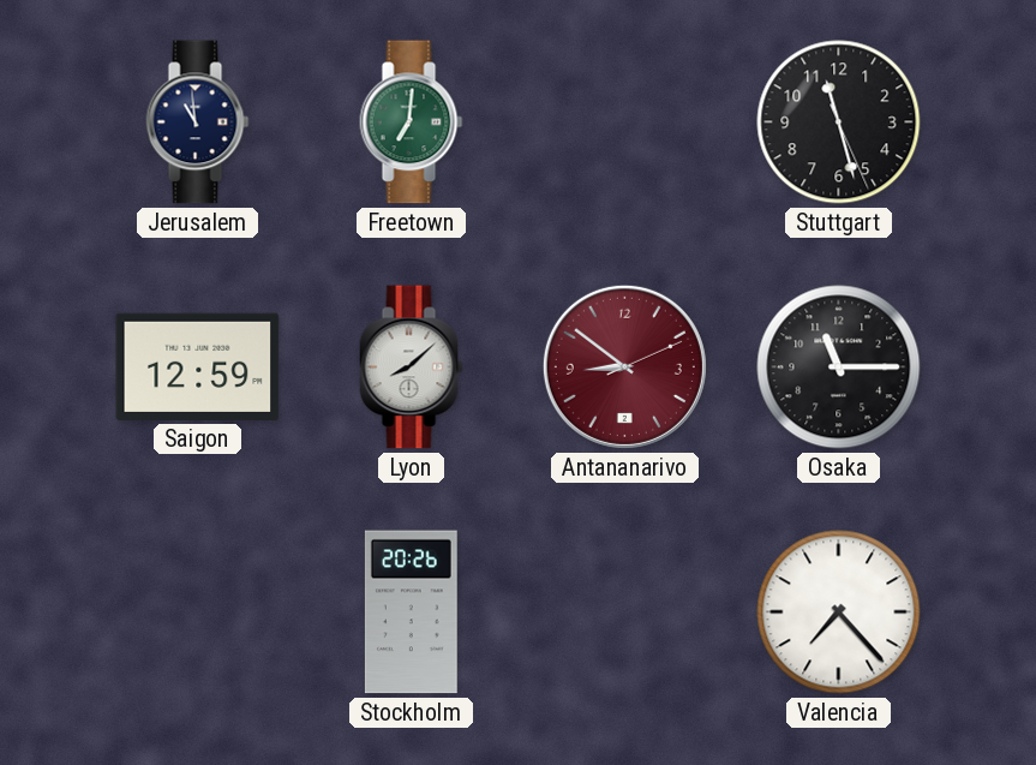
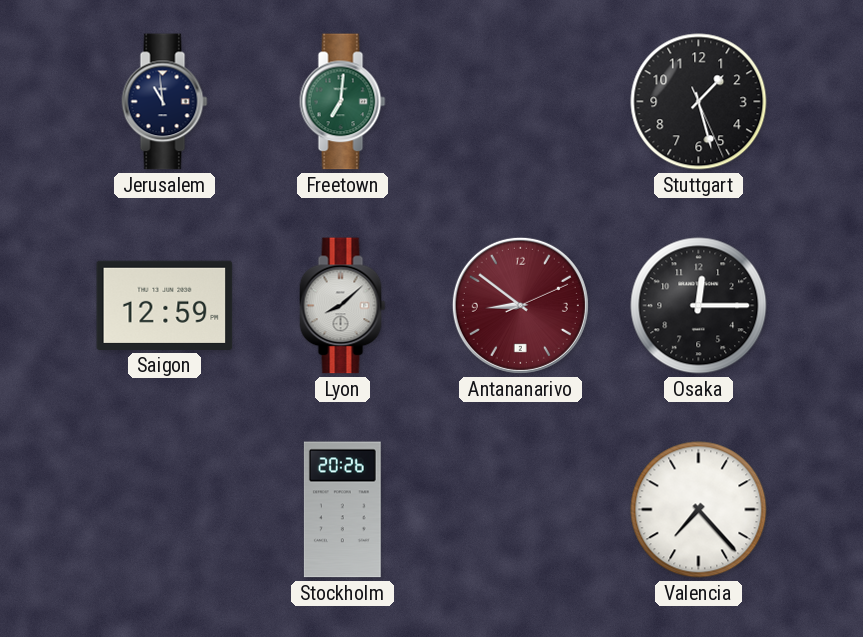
Stuttgart: 11:27 -> 1:27
Osaka: 11:15 -> 12:15
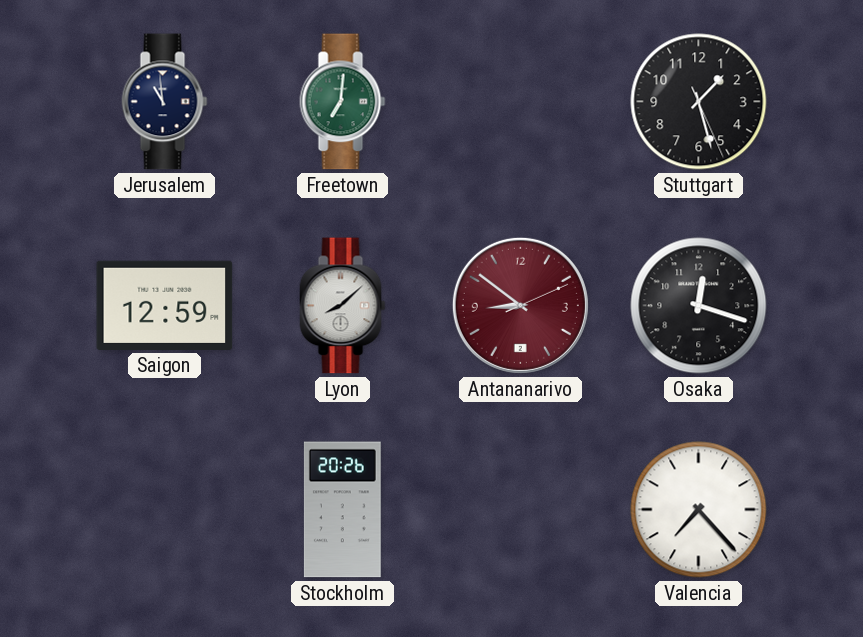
Osaka: 12:15 -> 12:18
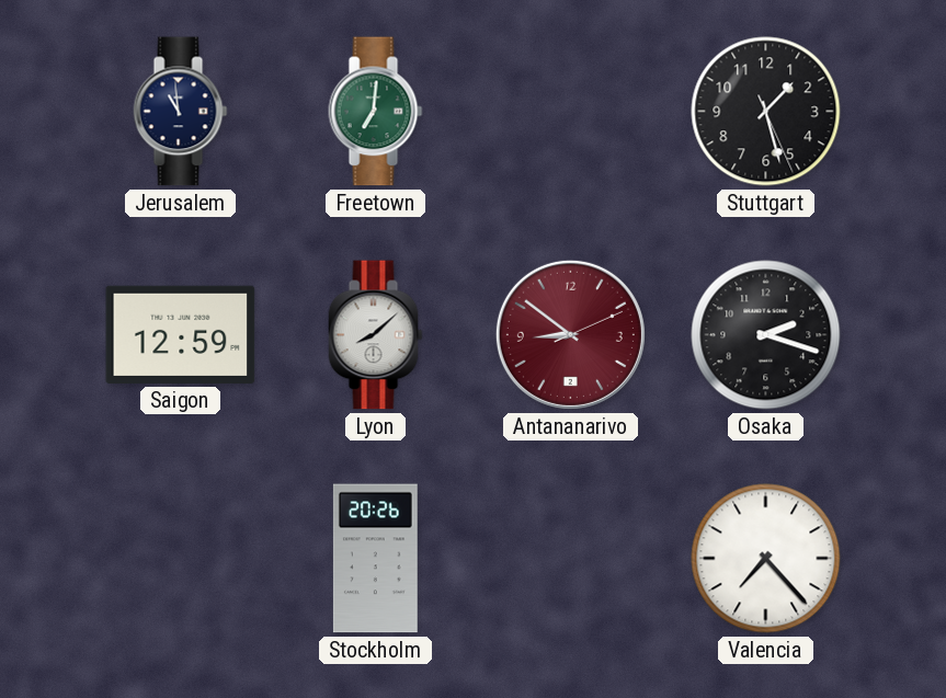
Osaka: 12:18 -> 2:18
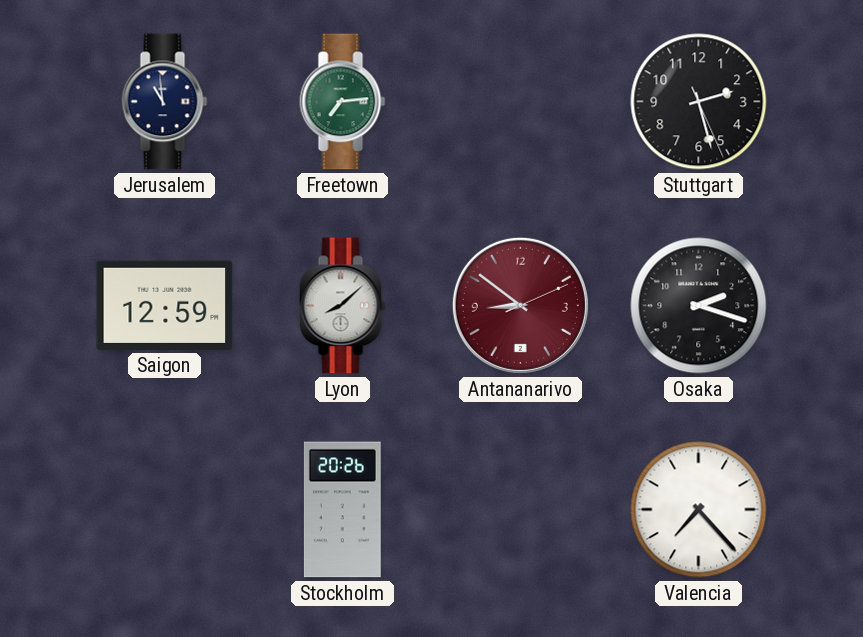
Freetown: 7:01 -> 7:14
Stuttgart: 1:27 -> 2:27
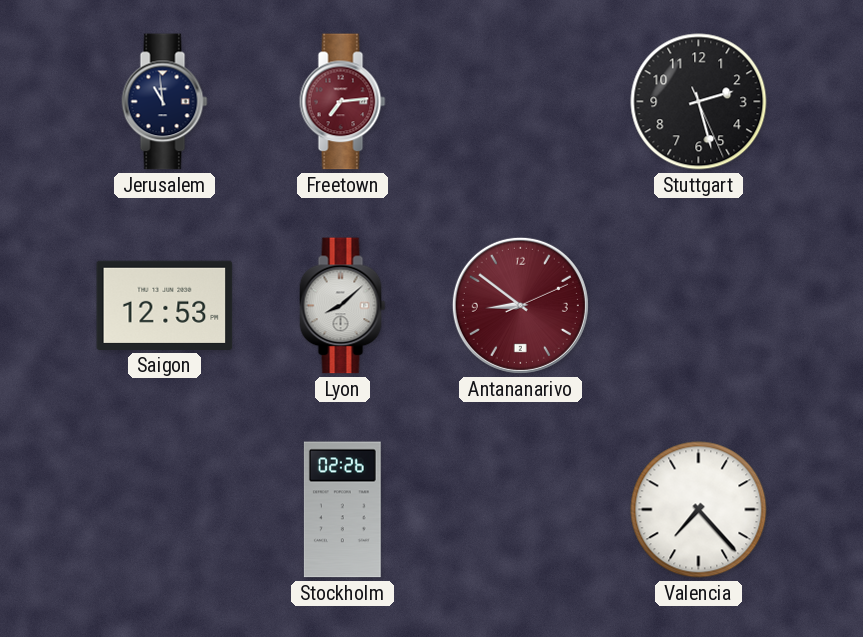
Freetown dial: green -> burgundy
Saigon: 12:59 -> 12:53
Osaka: 2:18 -> none
Stockholm: 20:26 -> 02:26
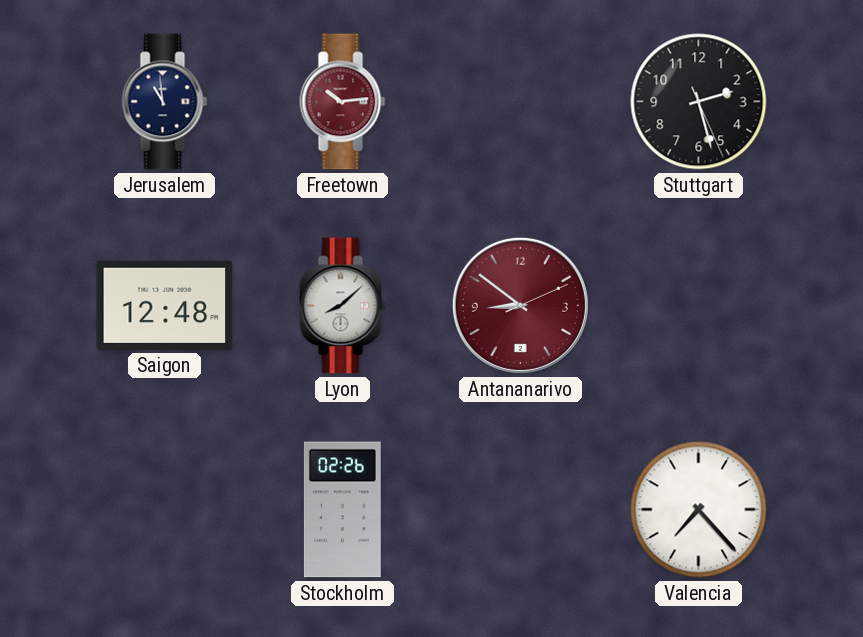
Freetown: 7:14 -> 10:14
Saigon: 12:53 -> 12:48
